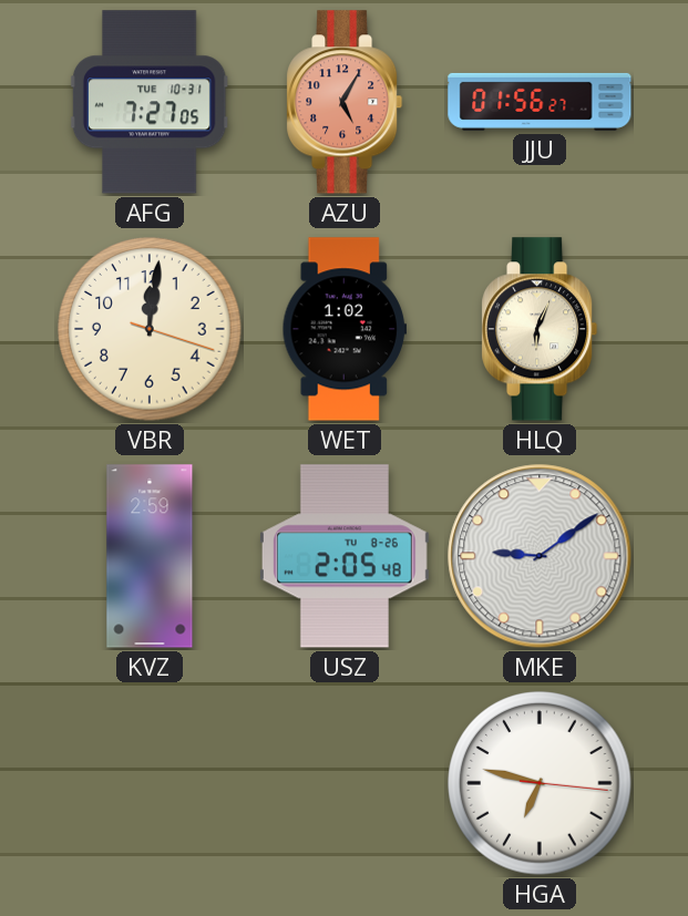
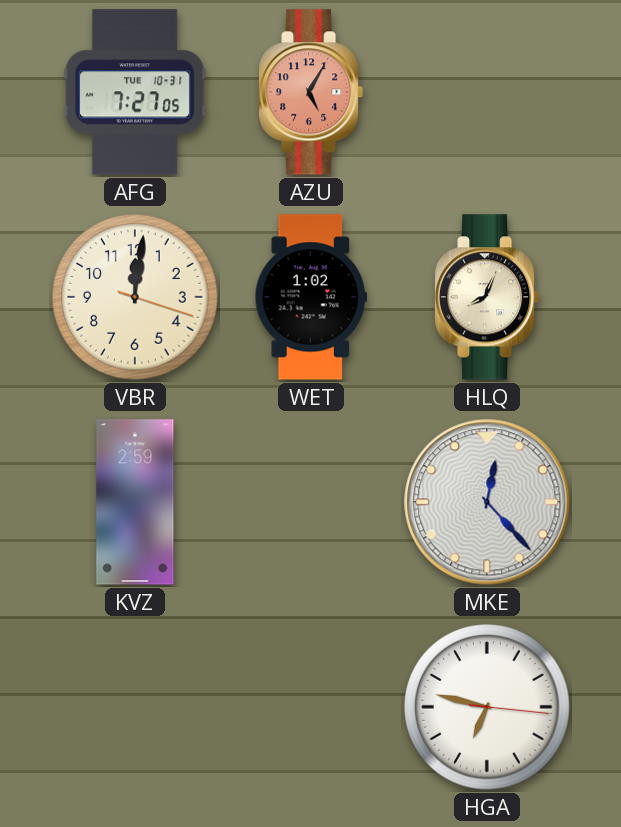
JJU: 01:56 -> none
HLQ: 6:04 -> 8:04
USZ: 2:05 -> none
MKE: 9:09 -> 12:23
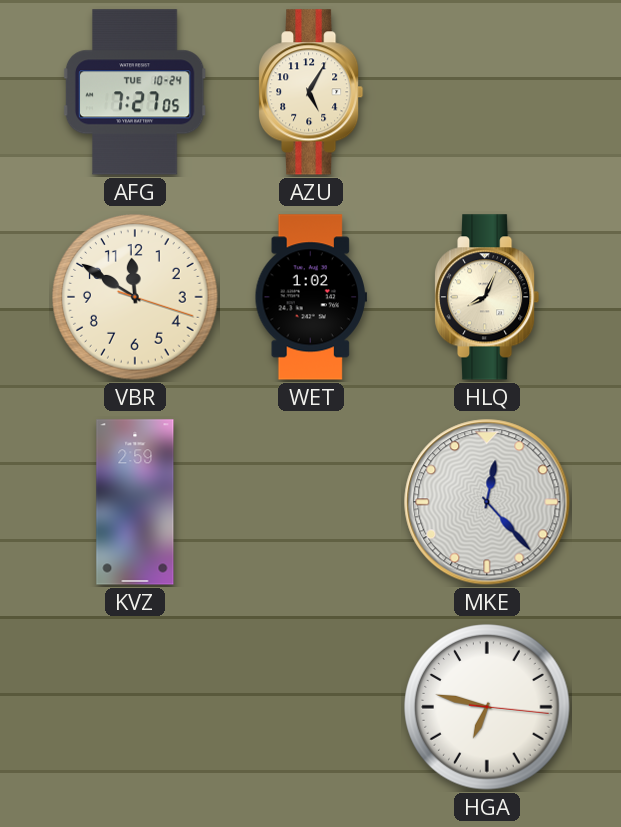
AFG date: TUE 10-31 -> TUE 10-24
AZU dial: salmon -> cream
VBR: 12:01 -> 11:50
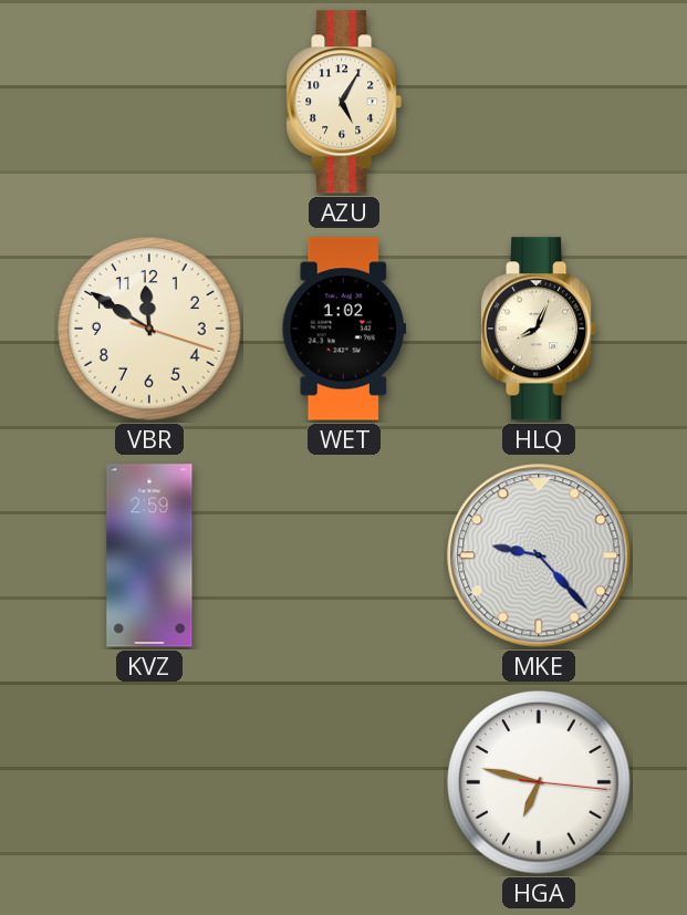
AFG: 7:27 -> none
MKE: 12:23 -> 9:23
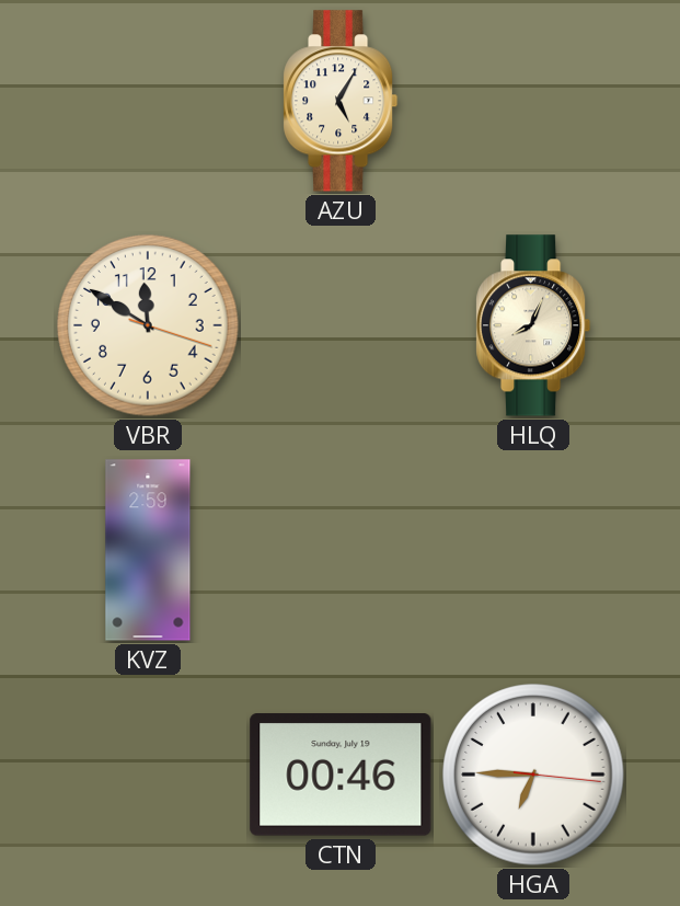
WET: 1:02 -> none
MKE: 9:23 -> none
CTN: none -> 00:46
HGA: 6:47 -> 6:45
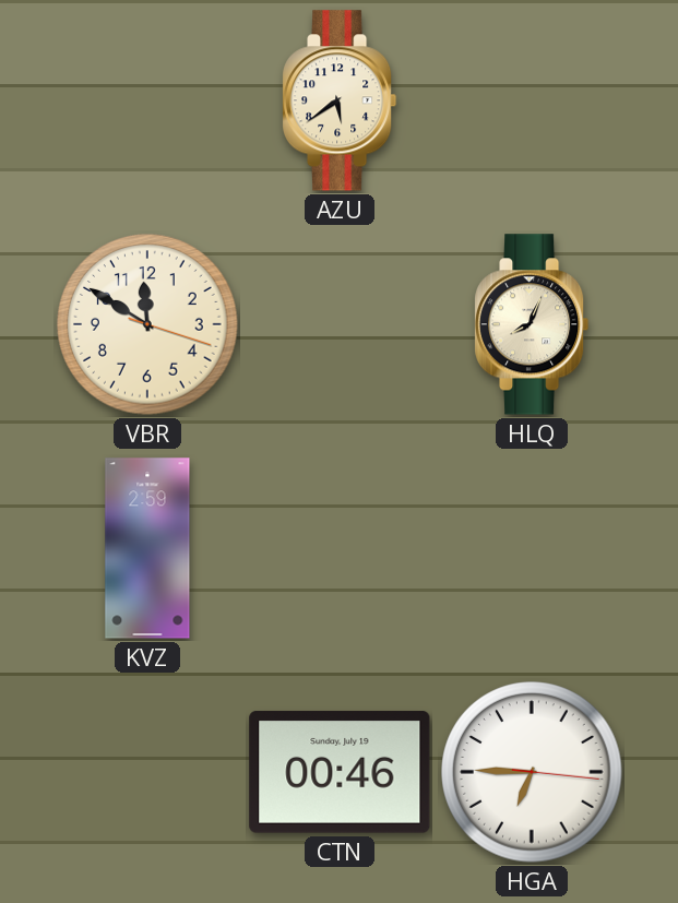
AZU: 5:05 -> 5:39
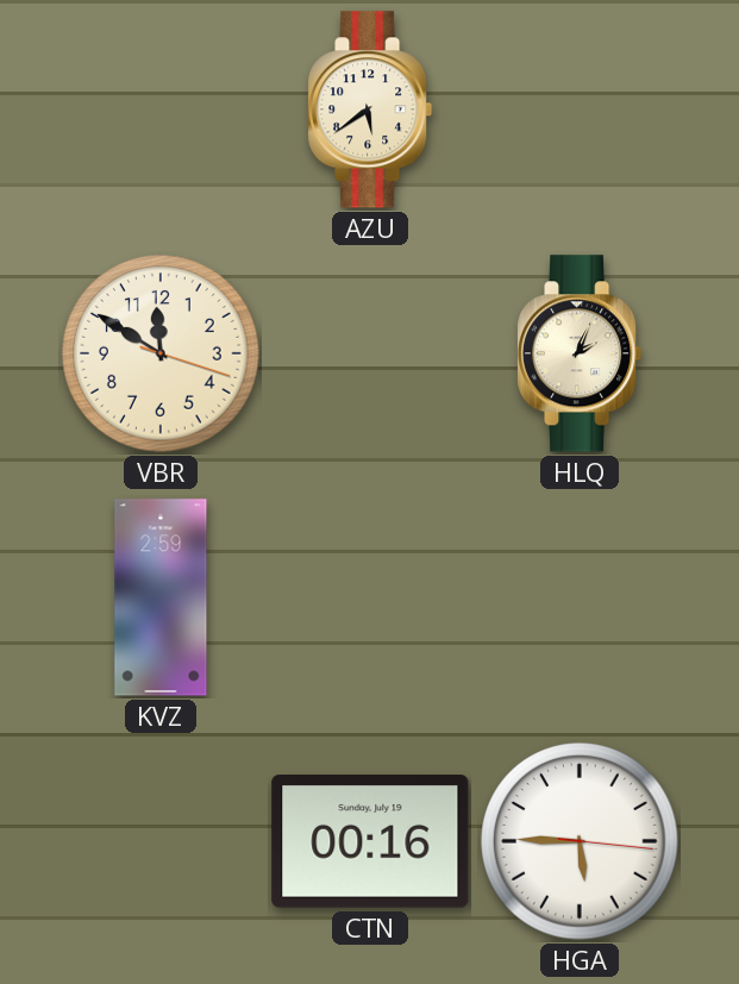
HLQ: 8:04 -> 2:04
CTN: 00:46 -> 00:16
HGA: 6:45 -> 5:45
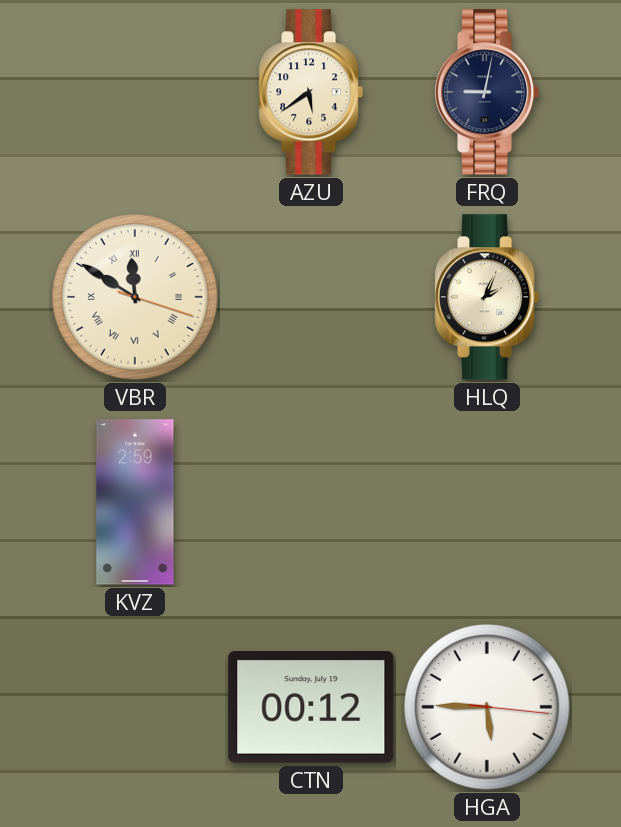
FRQ: none -> 9:02
VBR numerals: Arabic -> Roman
CTN: 00:16 -> 00:12
